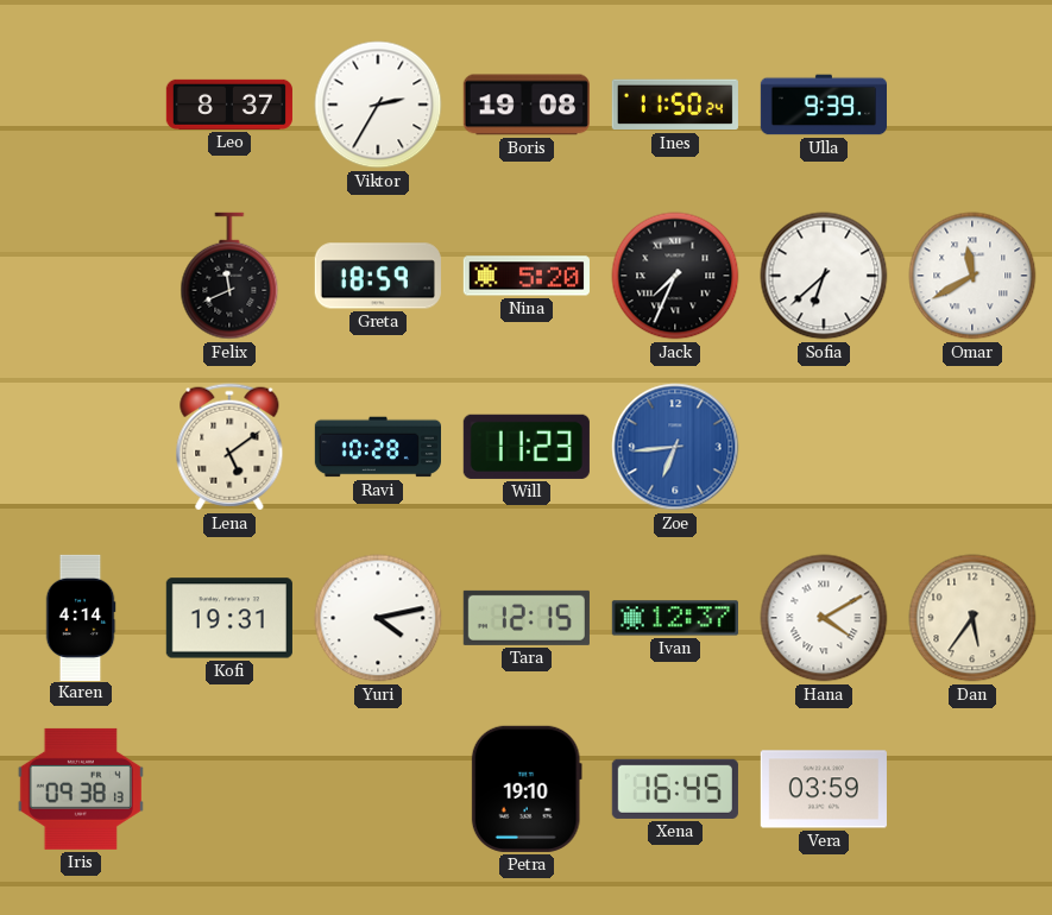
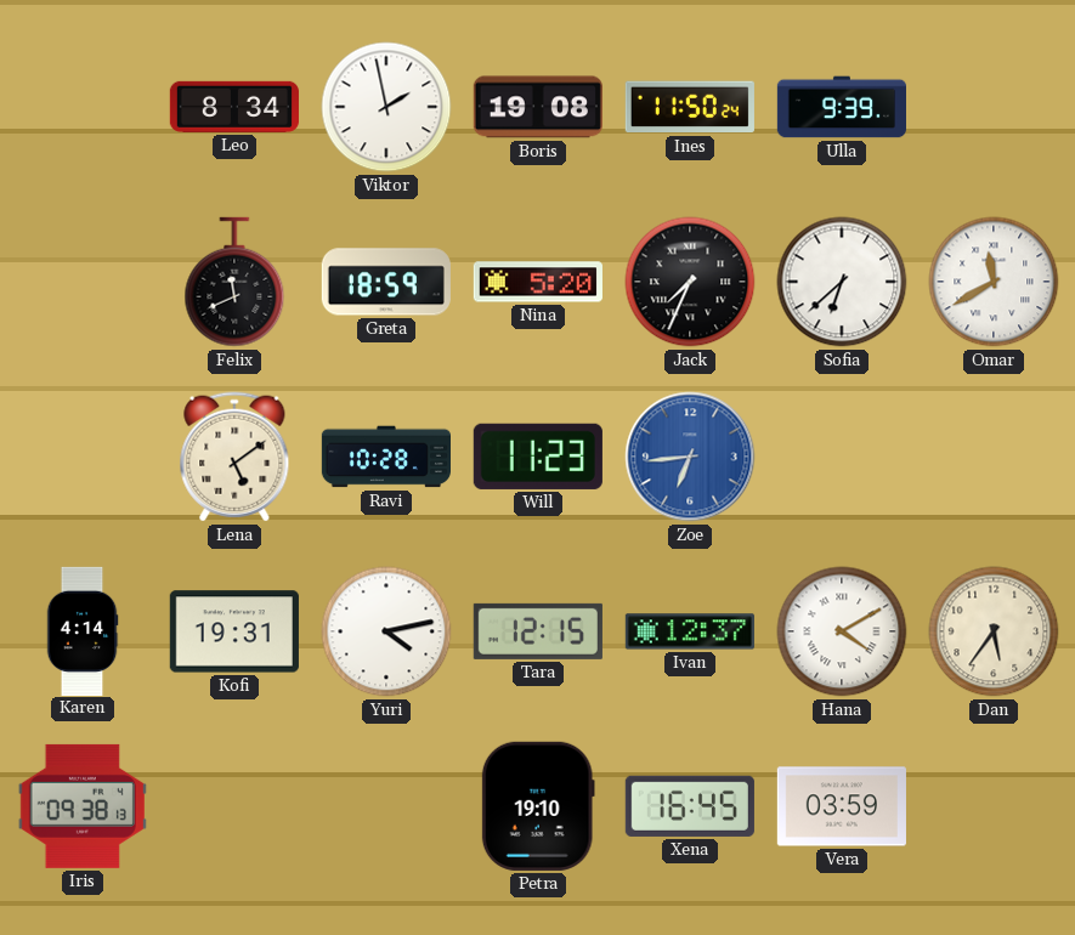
Leo: 8:37 -> 8:34
Viktor: 2:35 -> 1:58
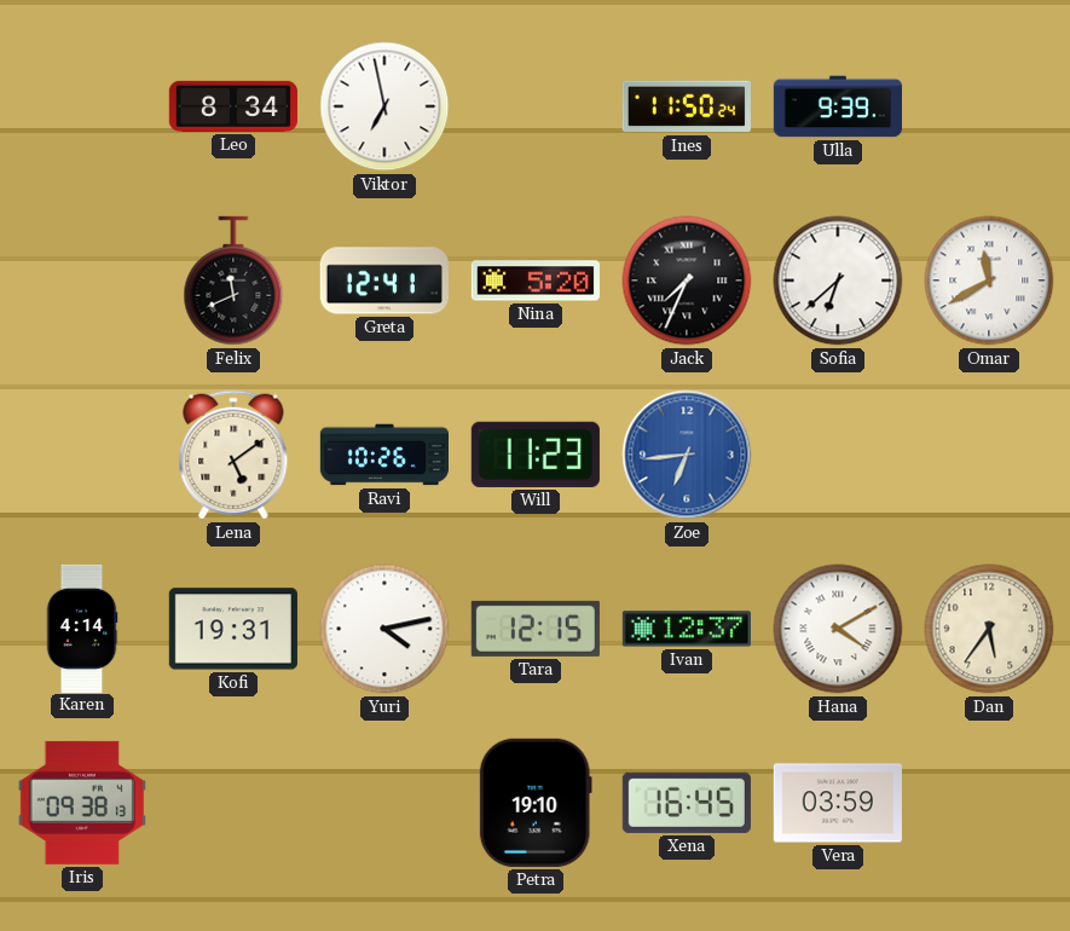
Viktor: 1:58 -> 6:58
Boris: 19:08 -> none
Greta: 18:59 -> 12:41
Ravi: 10:28 -> 10:26
